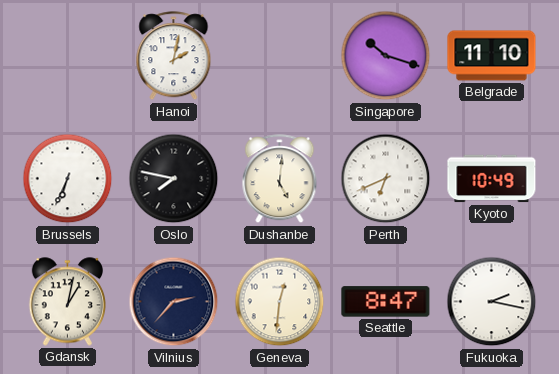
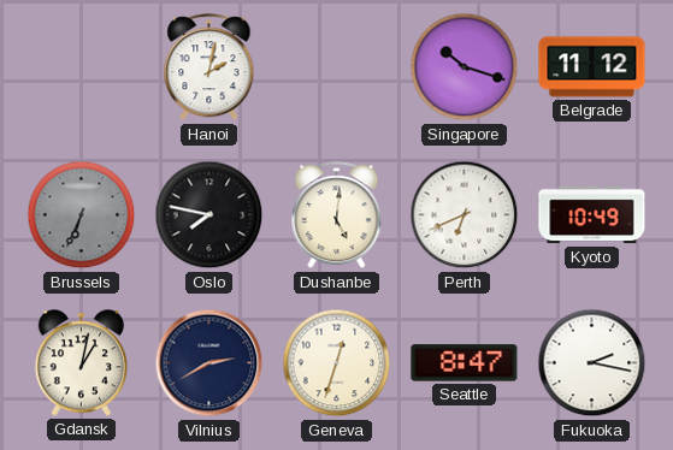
Belgrade: 11:10 -> 11:12
Brussels dial: white -> grey
Vilnius: 2:37 -> 2:40
Geneva: 12:31 -> 12:33
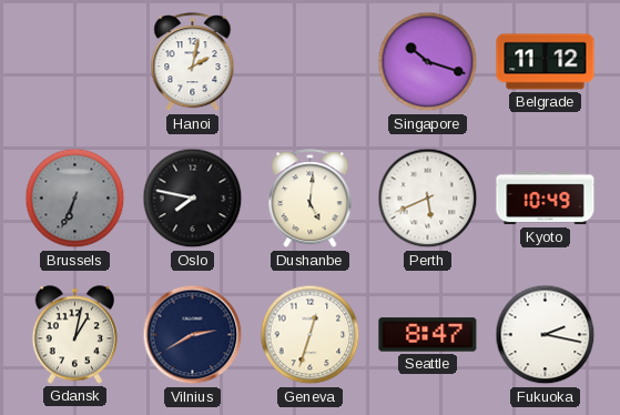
Perth: 6:41 -> 5:41
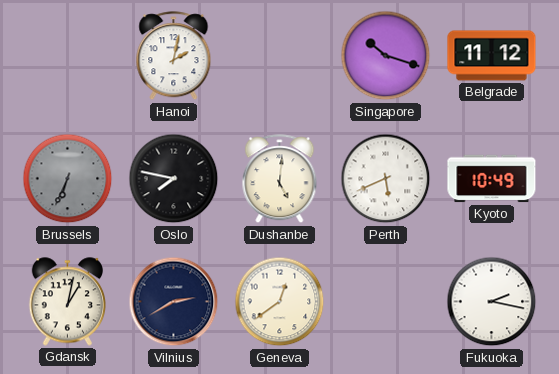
Geneva: 12:33 -> 12:39
Seattle: 8:47 -> none
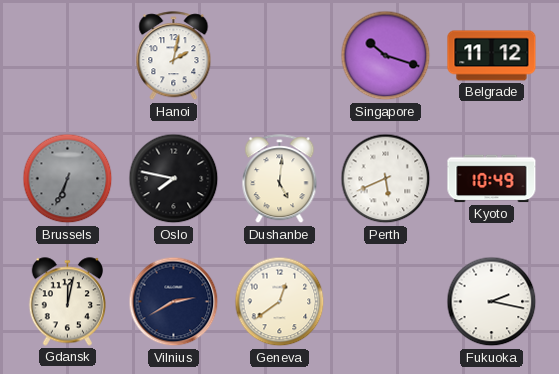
Gdansk: 1:02 -> 12:02
